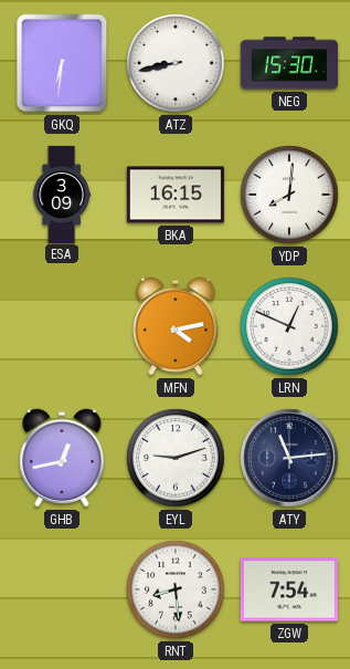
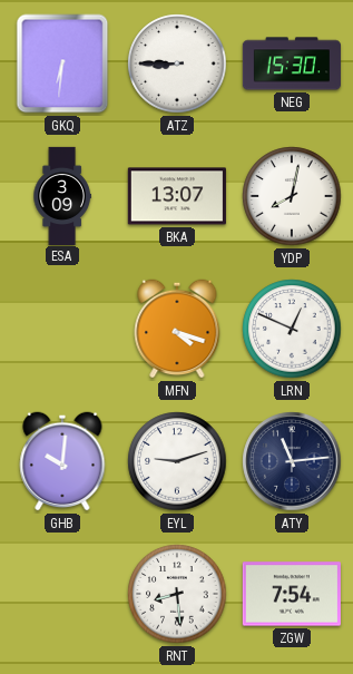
ATZ: 8:43 -> 8:45
BKA: 16:15 -> 13:07
YDP: 8:01 -> 8:02
MFN: 4:13 -> 4:18
GHB: 12:43 -> 10:01
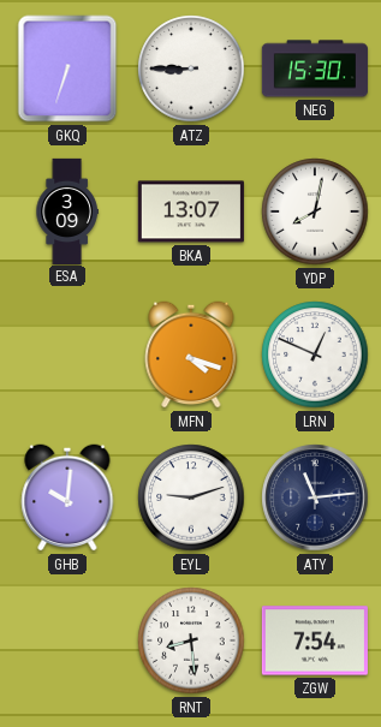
GKQ: 6:31 -> 6:33
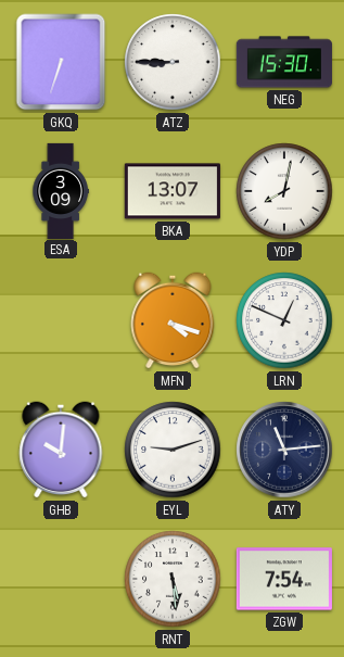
RNT: 8:29 -> 5:29
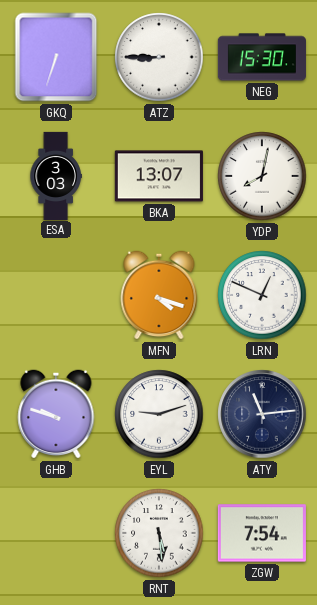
ESA: 3:09 -> 3:03
GHB: 10:01 -> 9:48
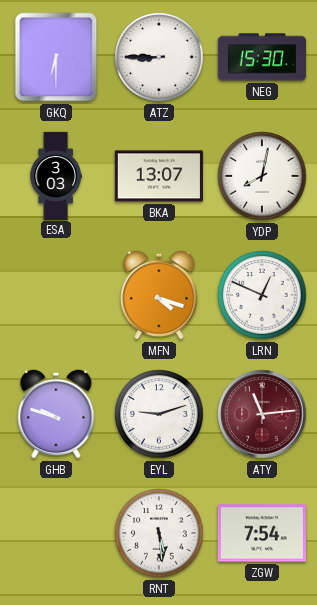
GKQ: 6:33 -> 6:30
ATY dial: navy -> burgundy
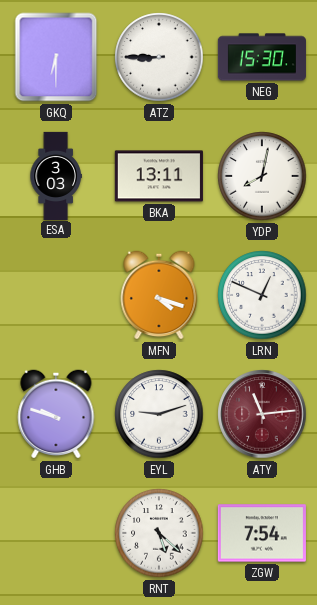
BKA: 13:07 -> 13:11
RNT: 5:29 -> 5:22
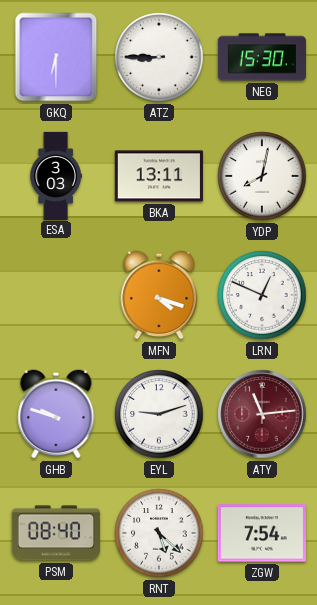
PSM: none -> 08:40
